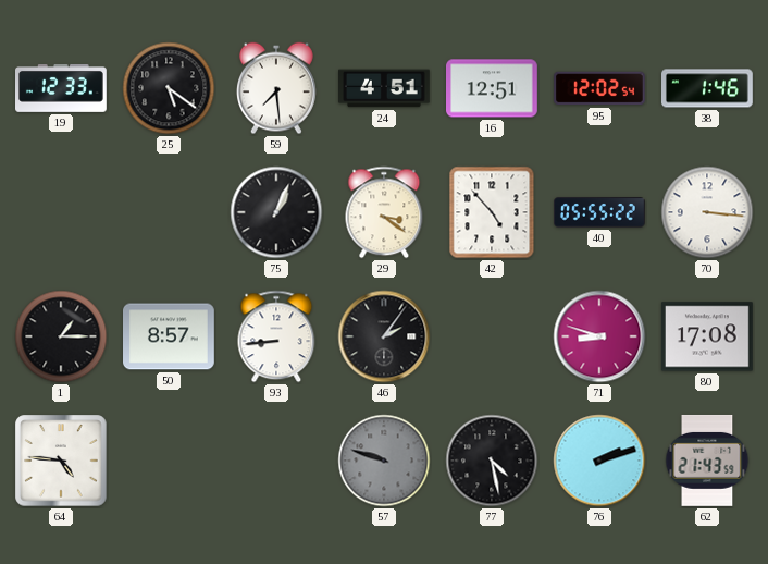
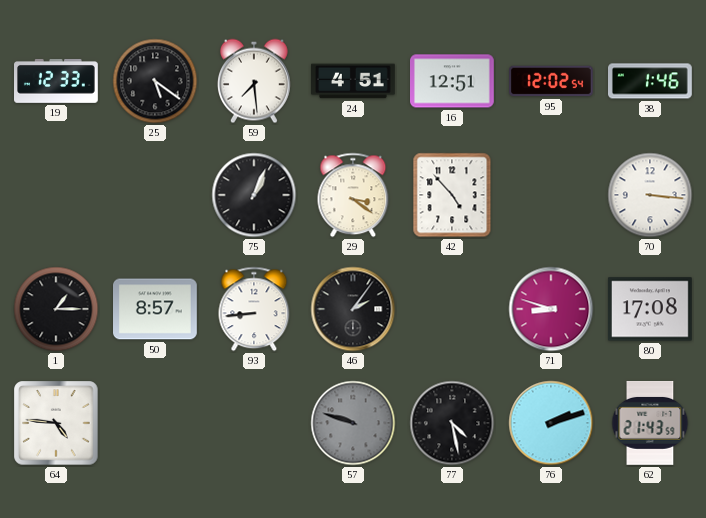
40: 05:55 -> none
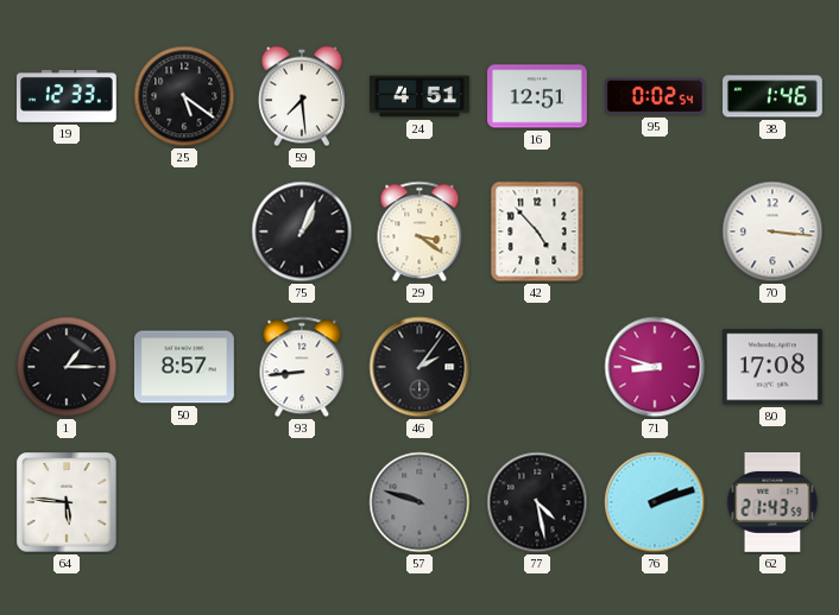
95: 12:02 -> 0:02
64: 4:46 -> 5:46
